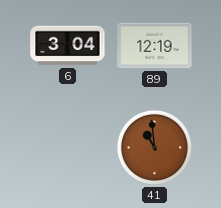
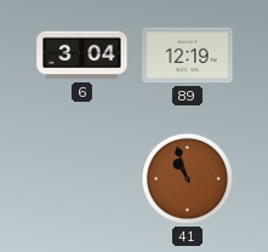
41: 10:59 -> 10:57
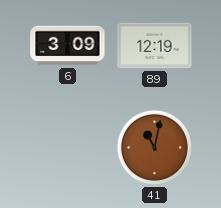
6: 3:04 -> 3:09
41: 10:57 -> 11:02
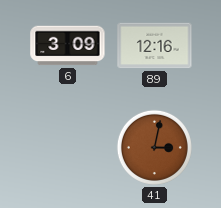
89: 12:19 -> 12:16
41: 11:02 -> 3:02
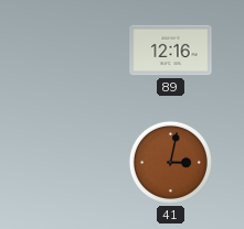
6: 3:09 -> none
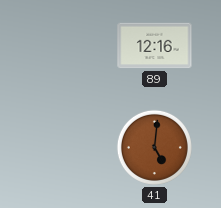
41: 3:02 -> 5:01
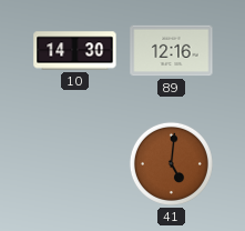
10: none -> 14:30
